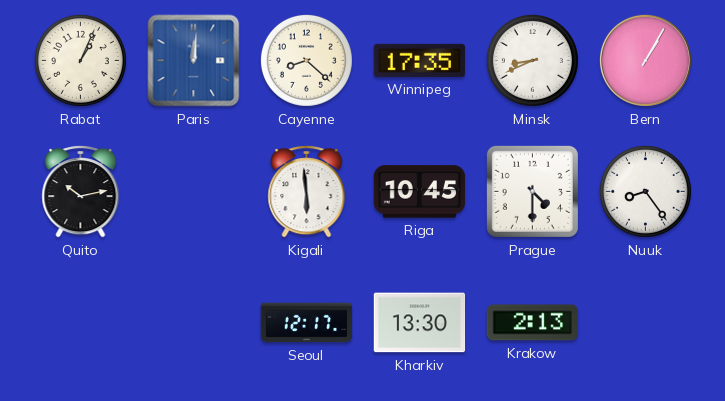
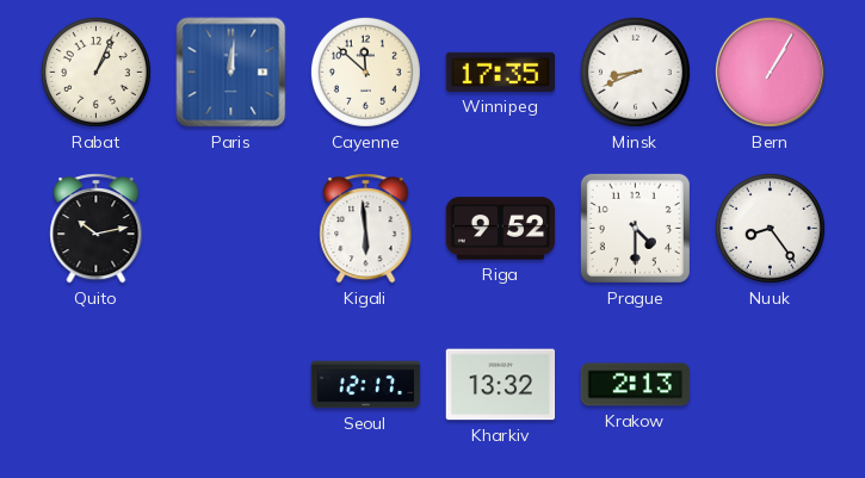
Cayenne: 8:22 -> 11:52
Riga: 10:45 -> 9:52
Kharkiv: 13:30 -> 13:32
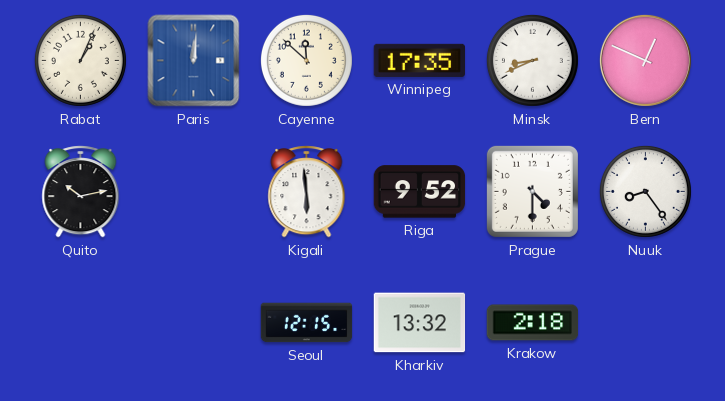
Bern: 1:05 -> 12:49
Seoul: 12:17 -> 12:15
Krakow: 2:13 -> 2:18
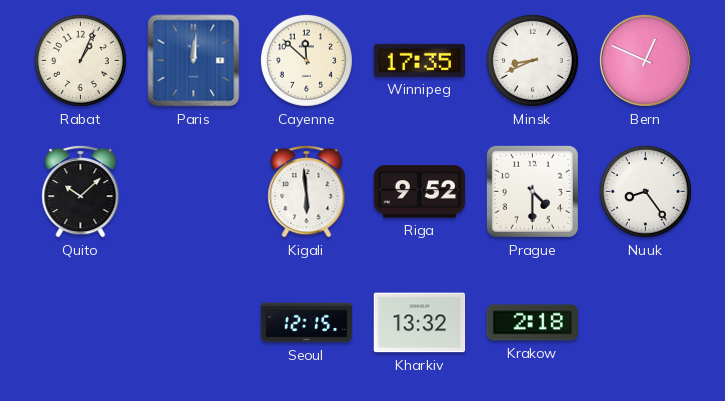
Quito: 10:13 -> 10:08
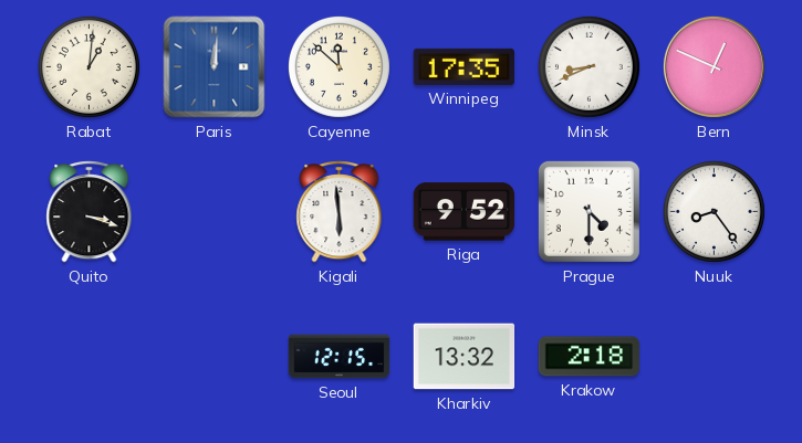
Rabat: 1:04 -> 1:01
Quito: 10:08 -> 3:18
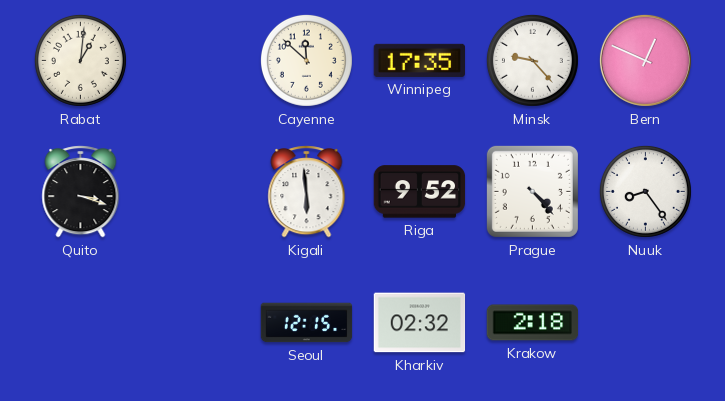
Paris: 12:01 -> none
Minsk: 8:41 -> 9:23
Prague: 4:30 -> 4:23
Kharkiv: 13:32 -> 02:32
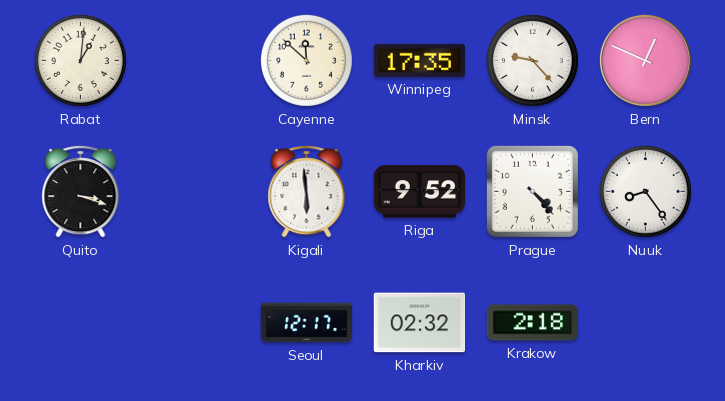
Seoul: 12:15 -> 12:17
